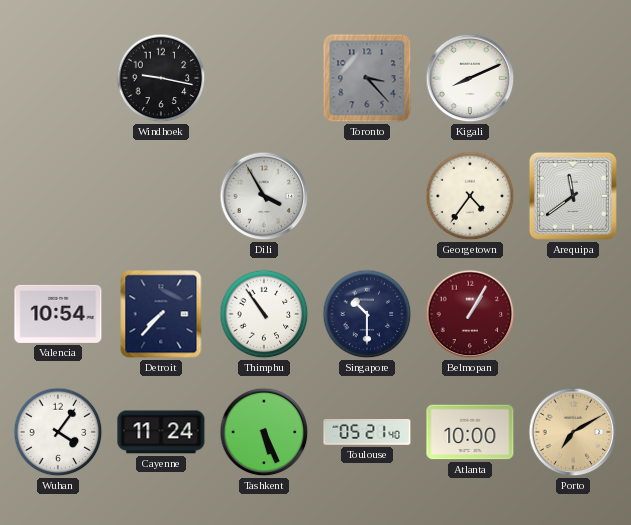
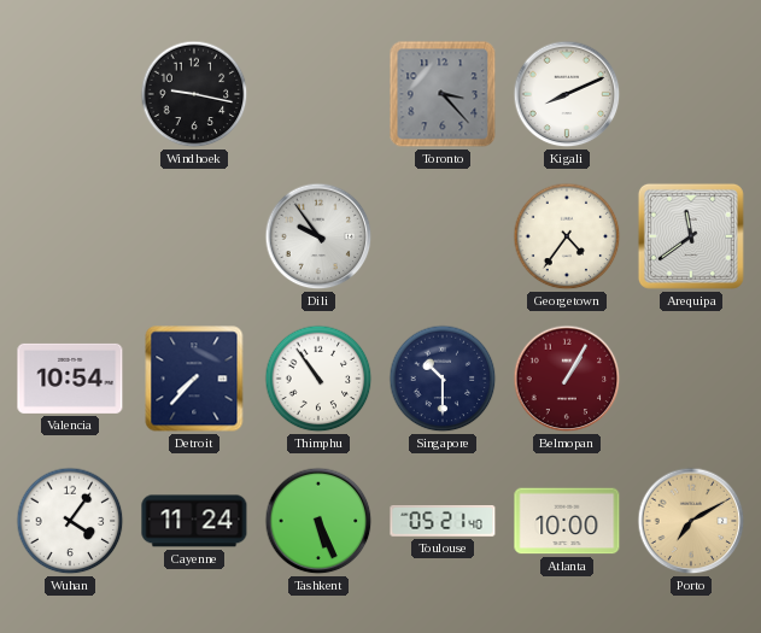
Dili: 3:55 -> 9:54
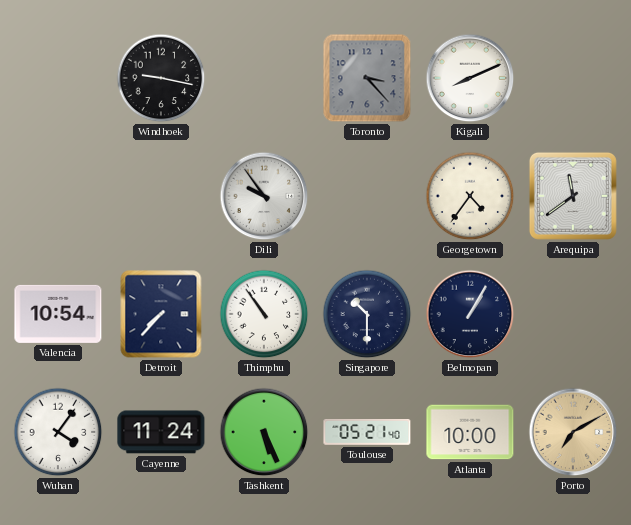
Belmopan dial: burgundy -> navy
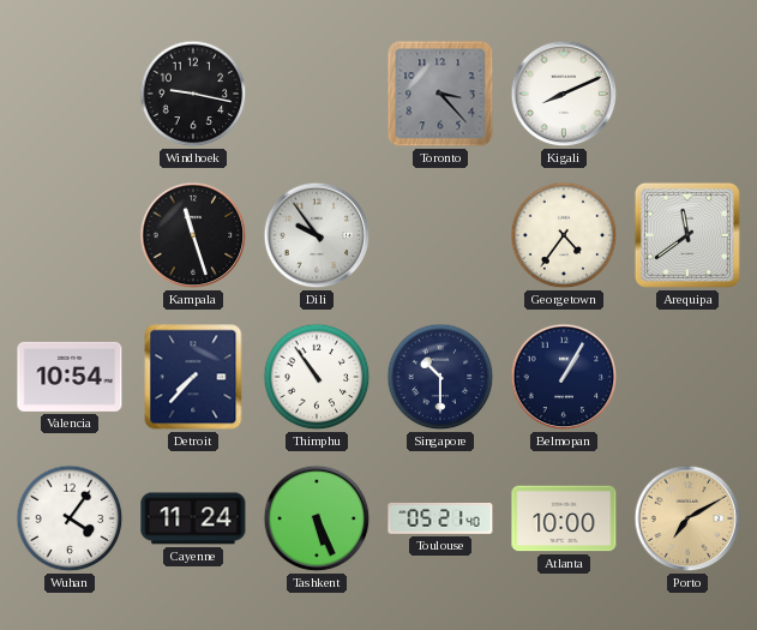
Kampala: none -> 11:27
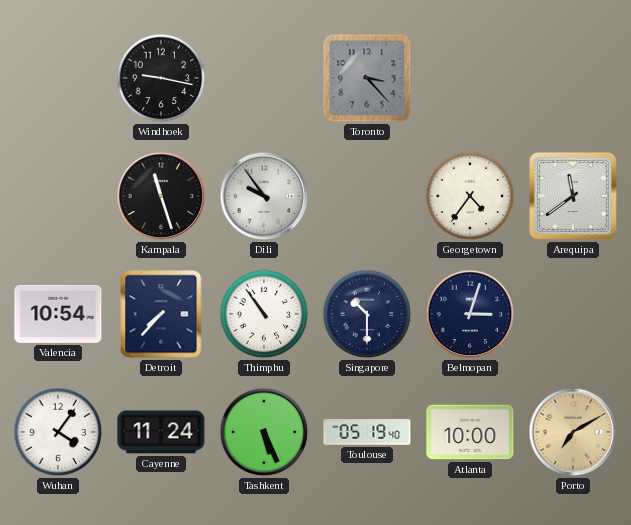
Kigali: 8:11 -> none
Belmopan: 1:05 -> 3:03
Toulouse: 05:21 -> 05:19
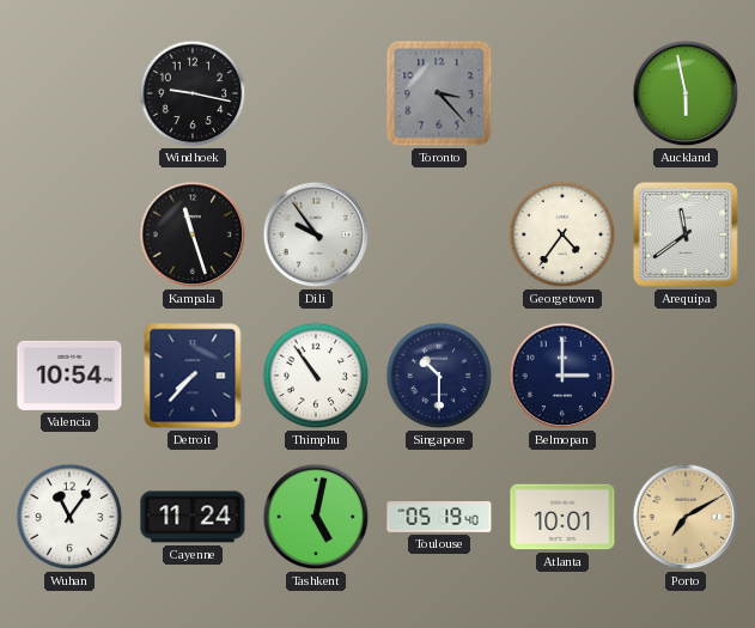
Auckland: none -> 5:58
Belmopan: 3:03 -> 3:00
Wuhan: 4:06 -> 11:06
Tashkent: 5:26 -> 5:02
Atlanta: 10:00 -> 10:01
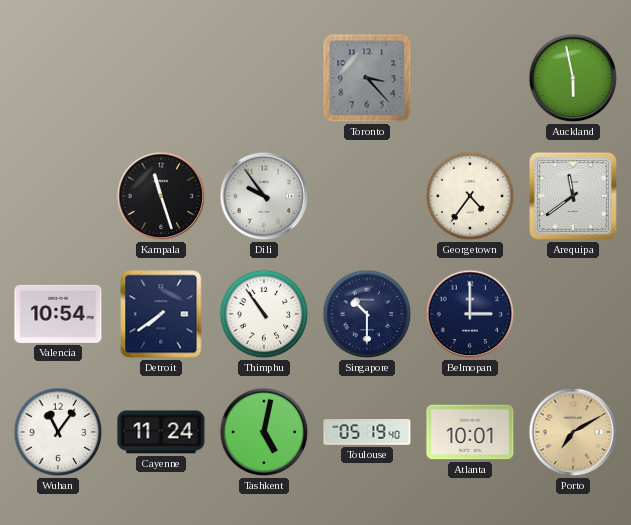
Windhoek: 9:17 -> none
Detroit: 7:37 -> 7:39
